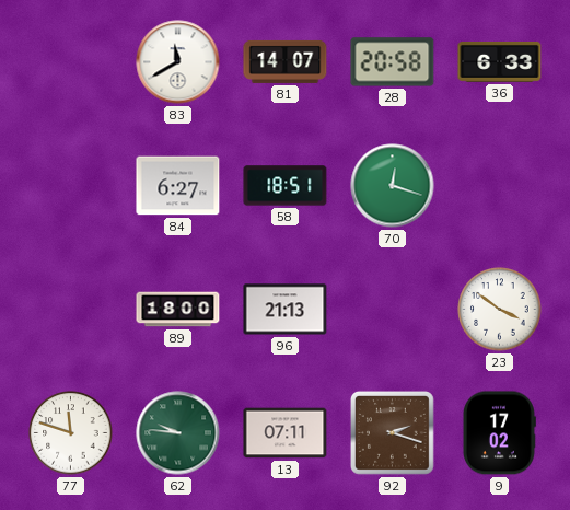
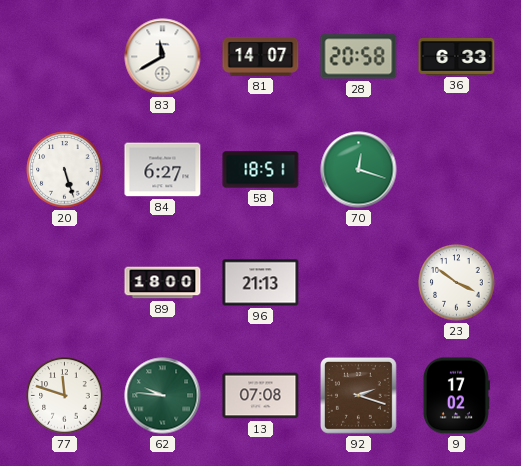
20: none -> 5:27
13: 07:11 -> 07:08
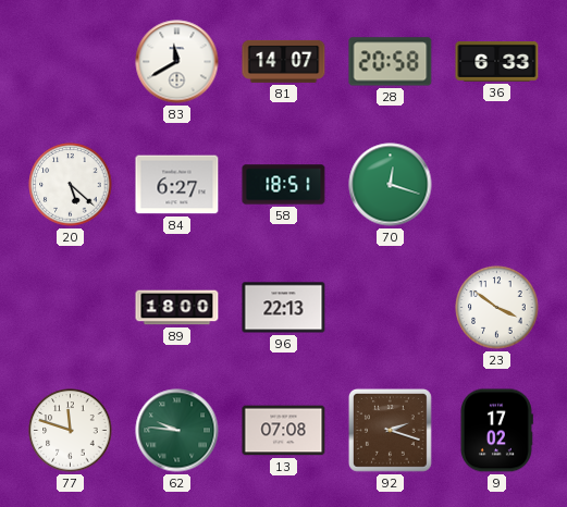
20: 5:27 -> 5:22
96: 21:13 -> 22:13
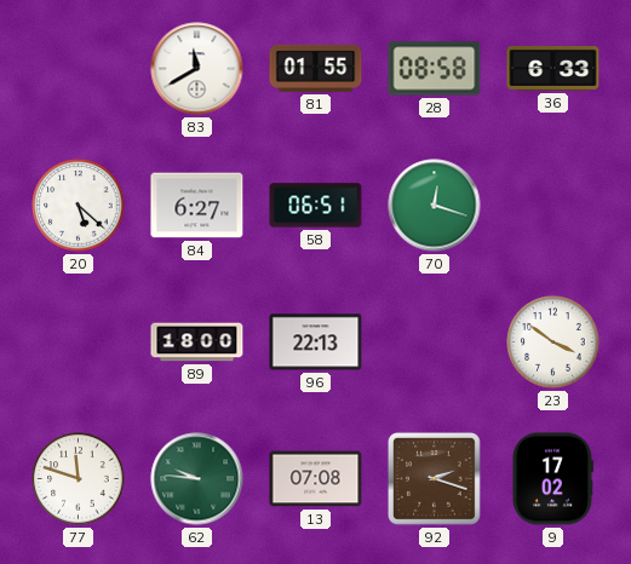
81: 14:07 -> 01:55
28: 20:58 -> 08:58
58: 18:51 -> 06:51
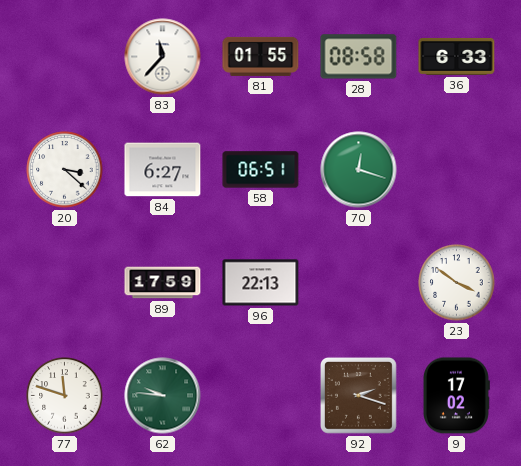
83: 11:40 -> 11:37
20: 5:22 -> 3:22
89: 18:00 -> 17:59
13: 07:08 -> none
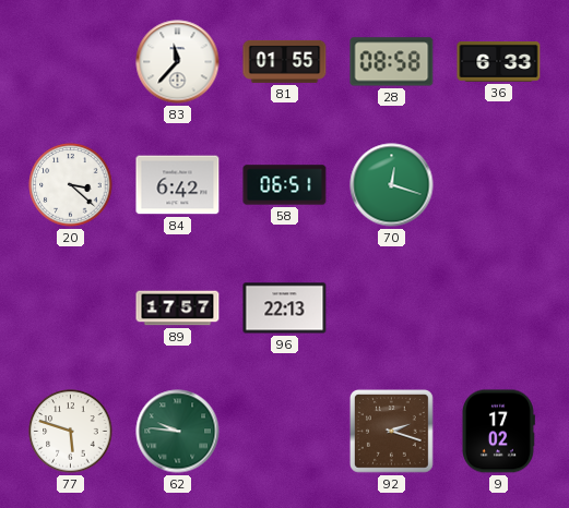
84: 6:27 -> 6:42
89: 17:59 -> 17:57
23: 3:51 -> none
77: 11:48 -> 5:48
